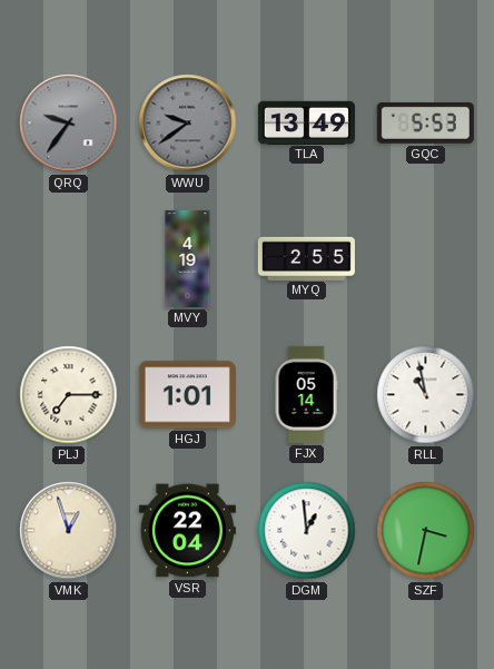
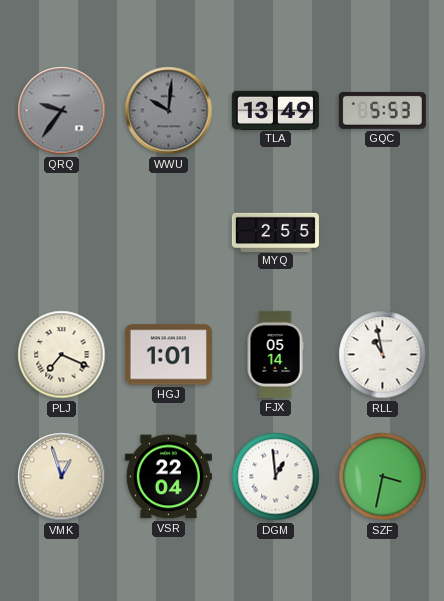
WWU: 9:39 -> 10:01
MVY: 4:19 -> none
PLJ: 7:15 -> 7:19
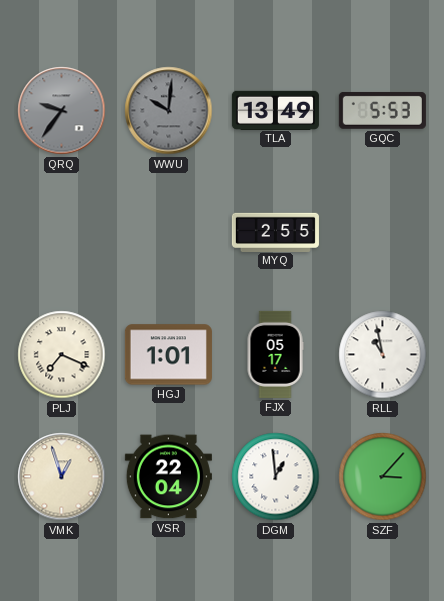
FJX: 05:14 -> 05:17
SZF: 3:32 -> 3:07
